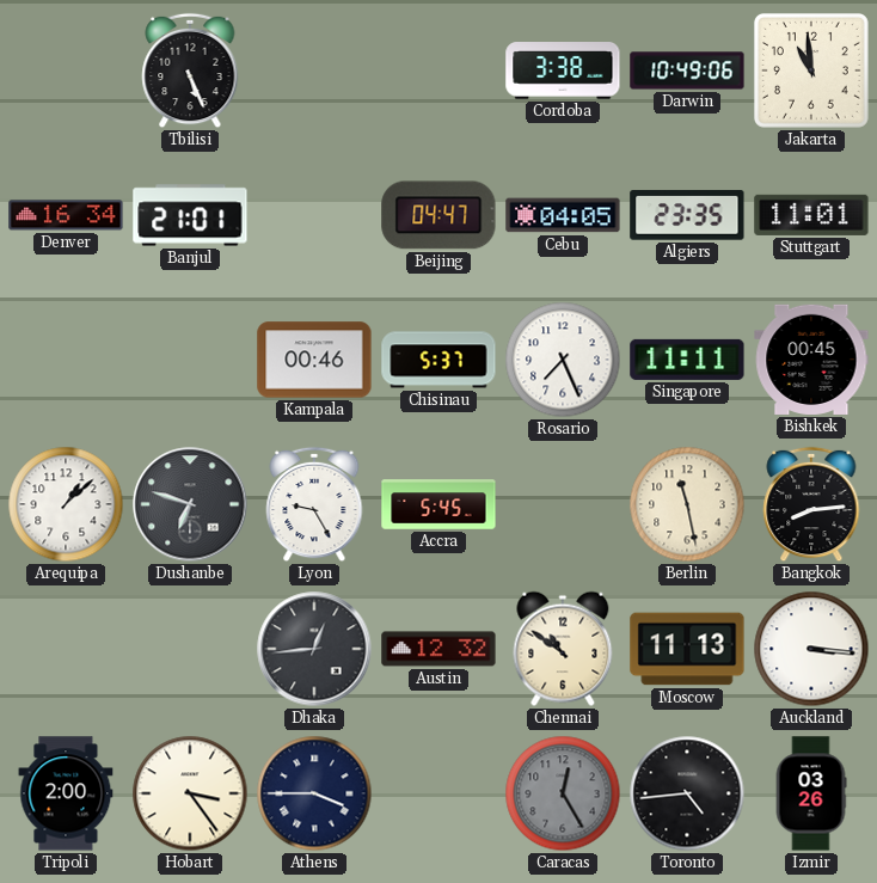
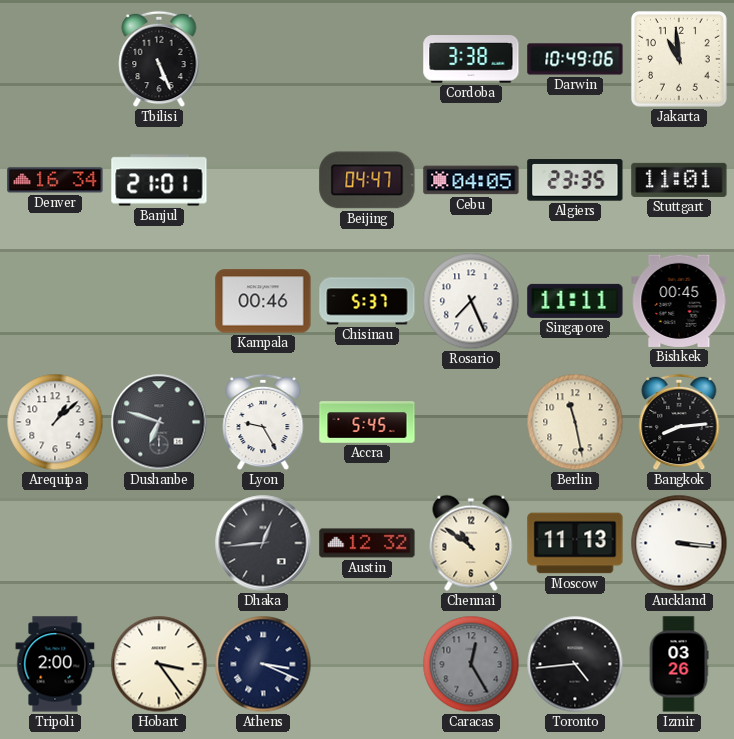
Athens: 3:45 -> 3:19
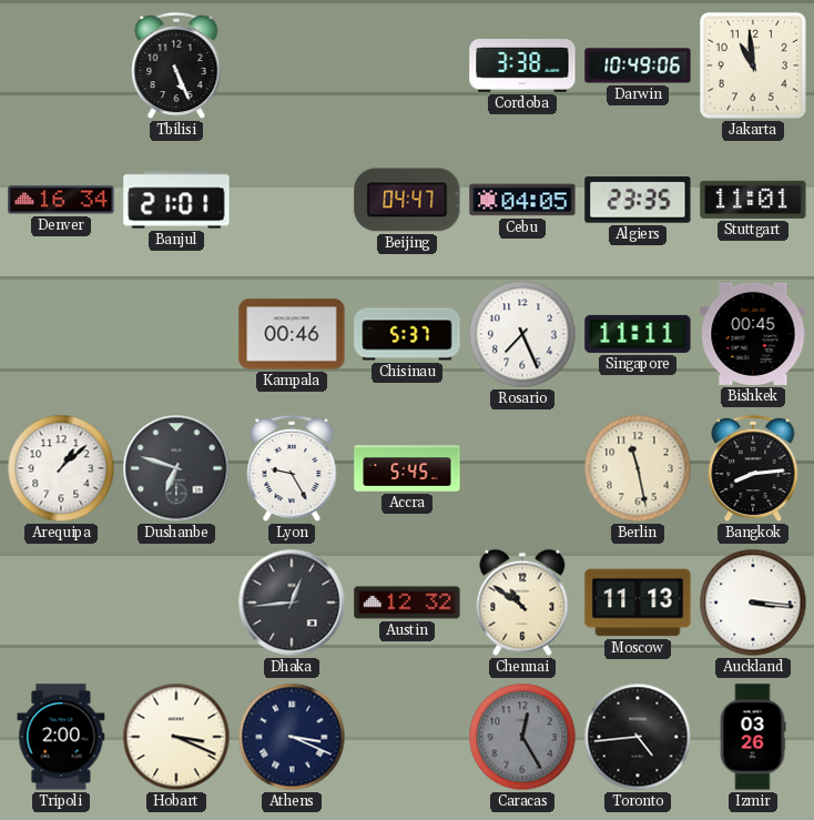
Hobart: 3:24 -> 3:19
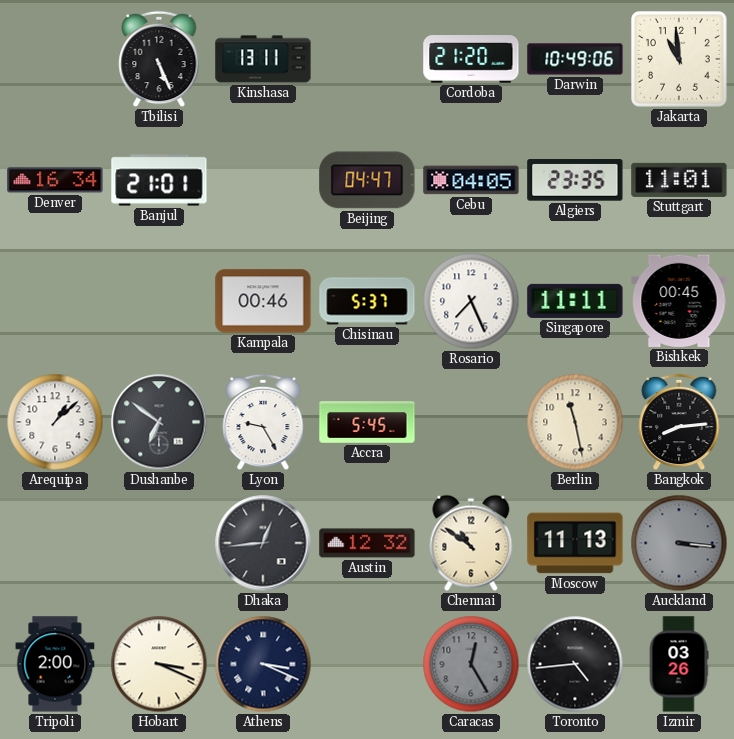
Kinshasa: none -> 13:11
Cordoba: 3:38 -> 21:20
Dushanbe: 6:48 -> 6:51
Auckland dial: white -> grey
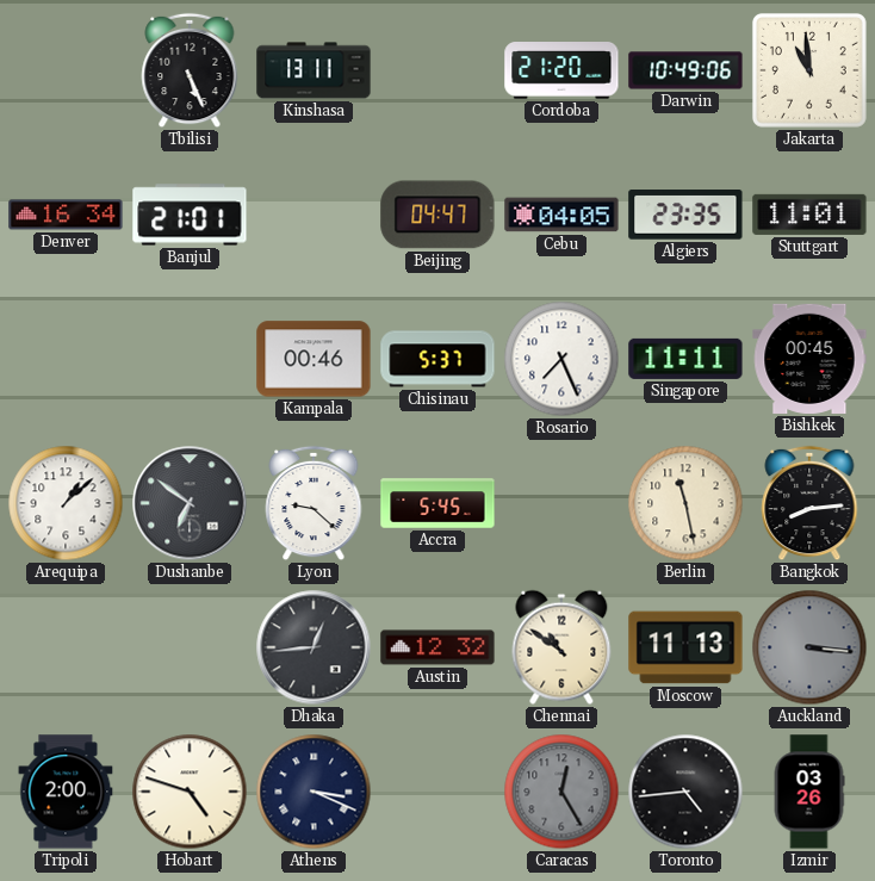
Lyon: 9:25 -> 9:22
Hobart: 3:19 -> 4:48
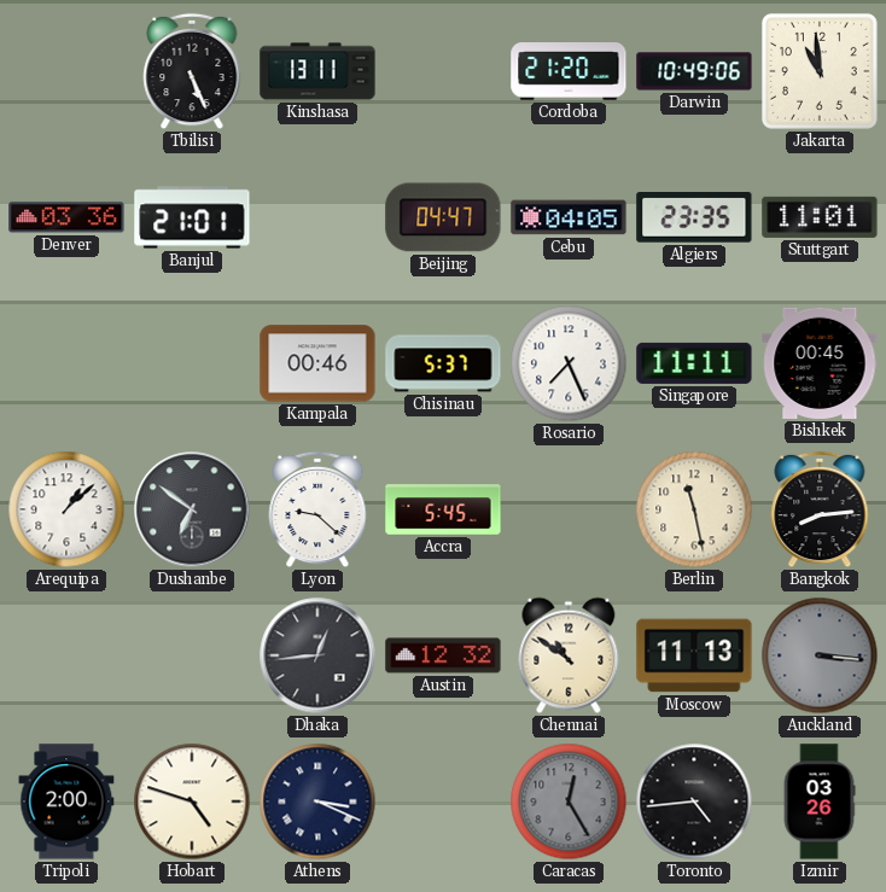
Denver: 16:34 -> 03:36
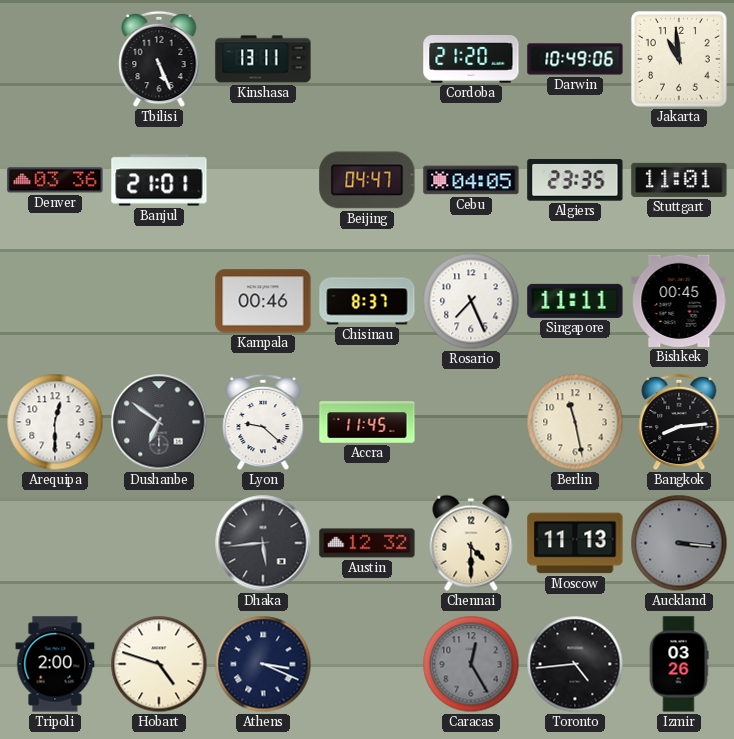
Chisinau: 5:37 -> 8:37
Arequipa: 1:08 -> 12:30
Accra: 5:45 -> 11:45
Dhaka: 12:44 -> 5:44
Chennai: 10:51 -> 4:30
